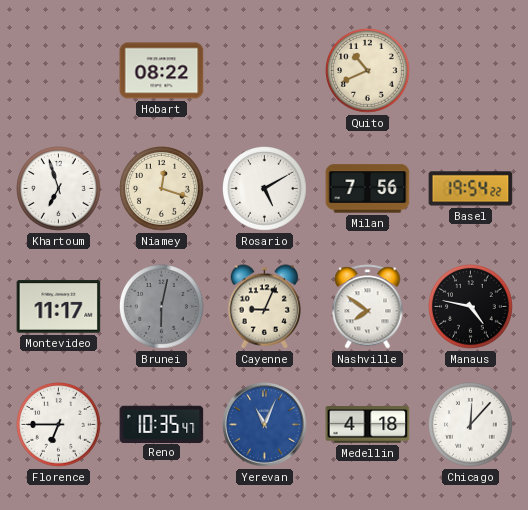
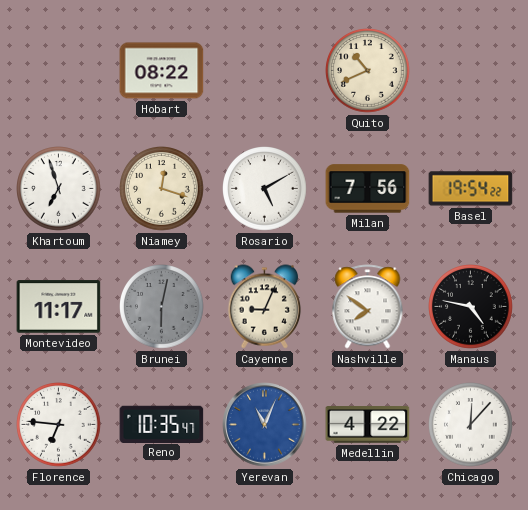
Florence: 6:45 -> 6:46
Medellin: 4:18 -> 4:22
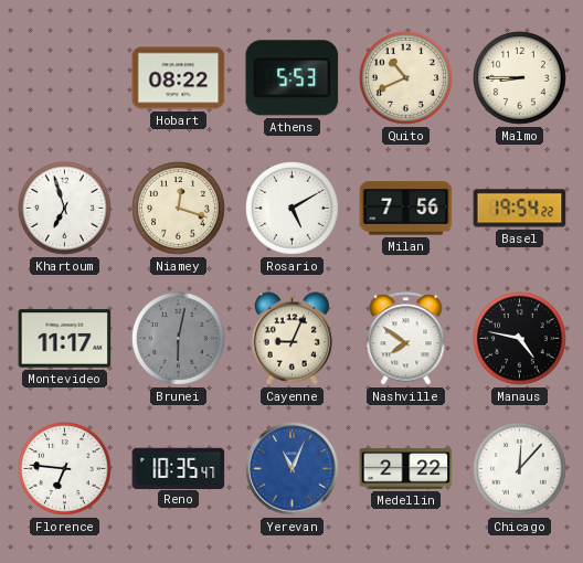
Athens: none -> 5:53
Malmo: none -> 8:45
Medellin: 4:22 -> 2:22
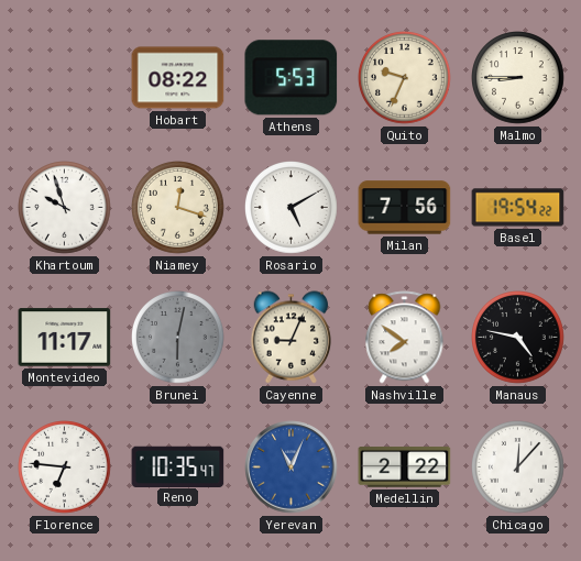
Quito: 10:41 -> 9:34
Khartoum: 6:57 -> 9:57
